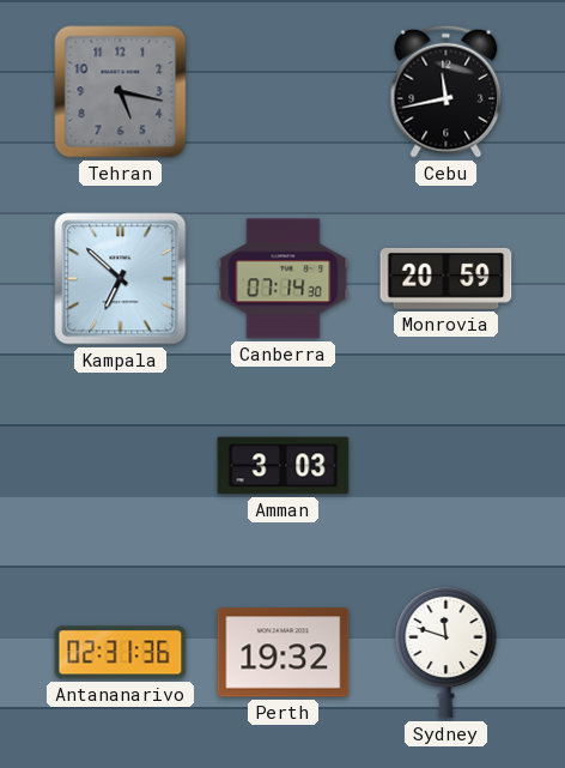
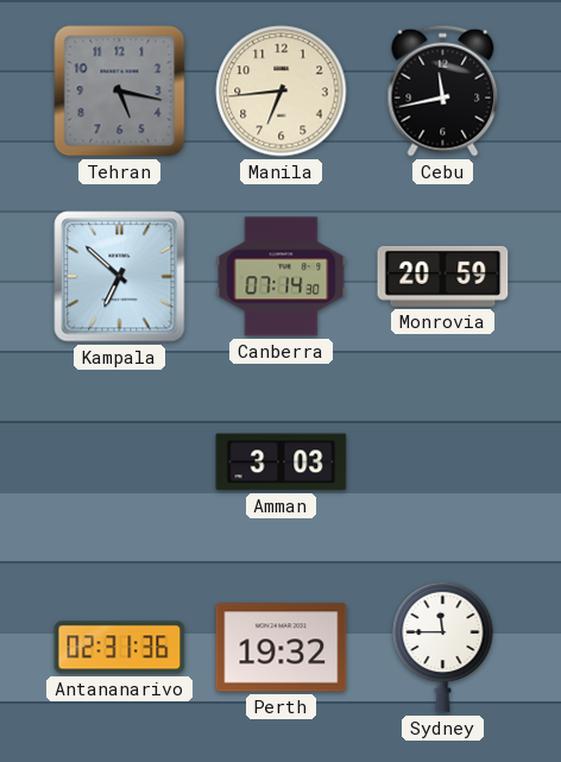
Manila: none -> 6:44
Sydney: 11:48 -> 11:45
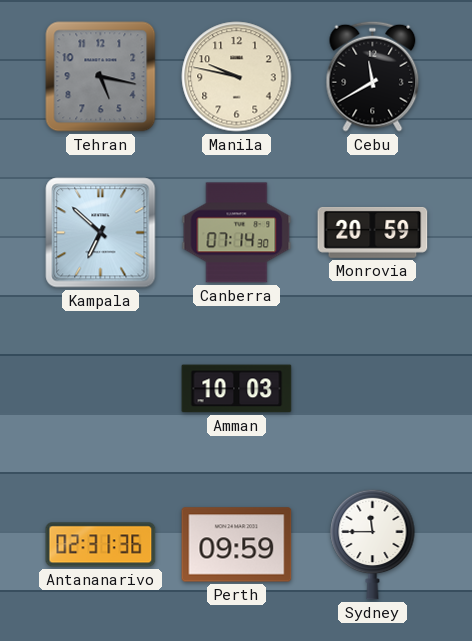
Manila: 6:44 -> 9:47
Cebu: 11:43 -> 11:40
Amman: 3:03 -> 10:03
Perth: 19:32 -> 09:59
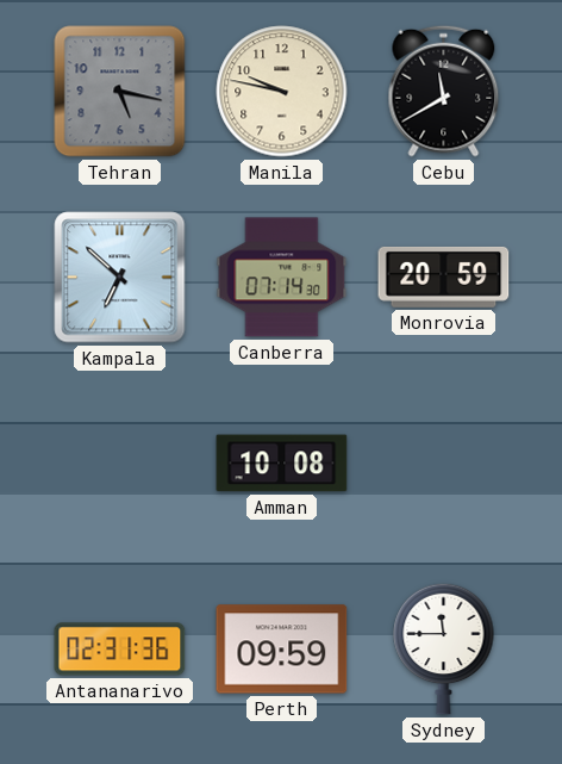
Amman: 10:03 -> 10:08
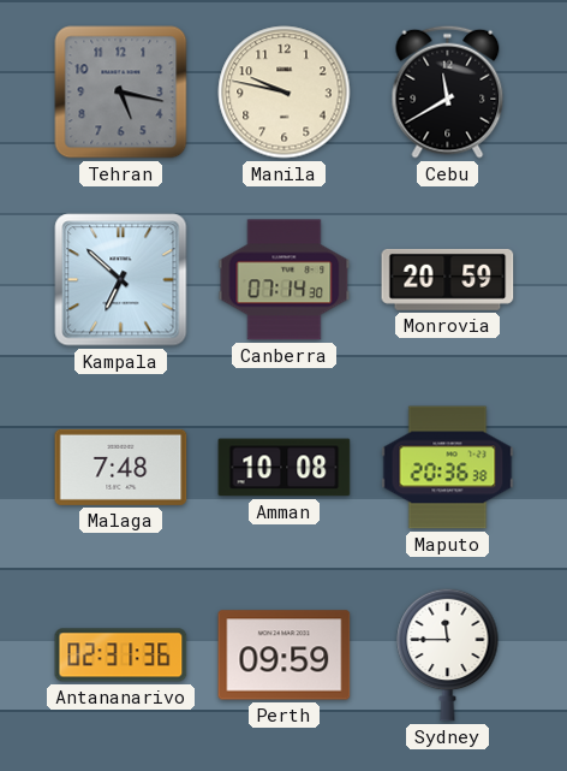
Malaga: none -> 7:48
Maputo: none -> 20:36
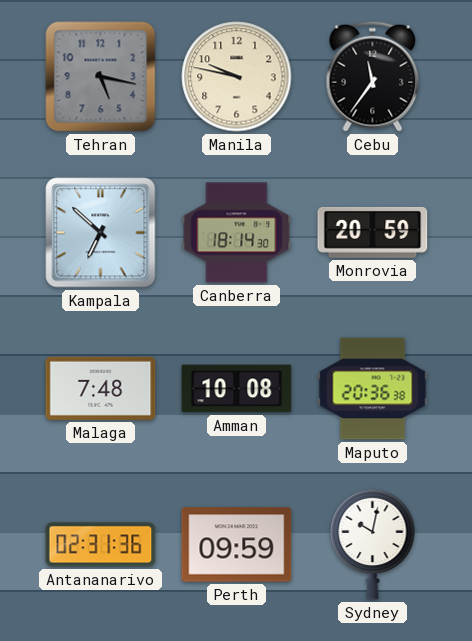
Cebu: 11:40 -> 11:36
Canberra: 07:14 -> 18:14
Sydney: 11:45 -> 10:02
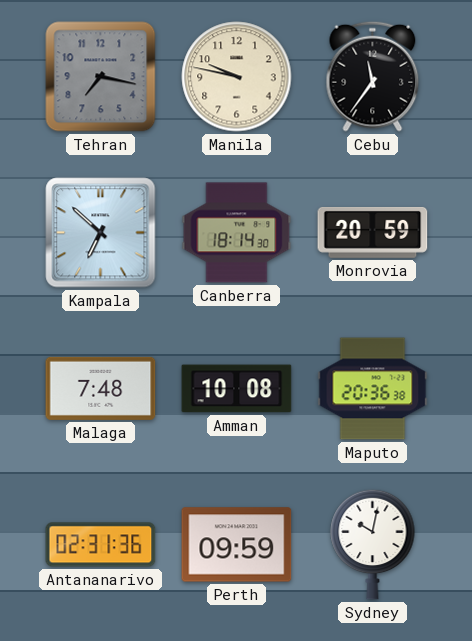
Tehran: 5:17 -> 7:17
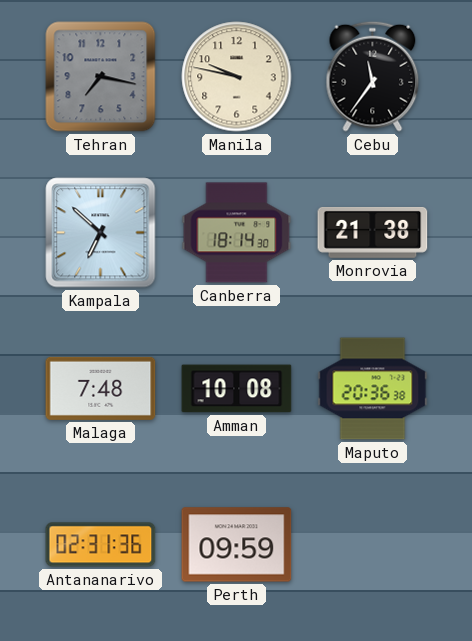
Monrovia: 20:59 -> 21:38
Sydney: 10:02 -> none
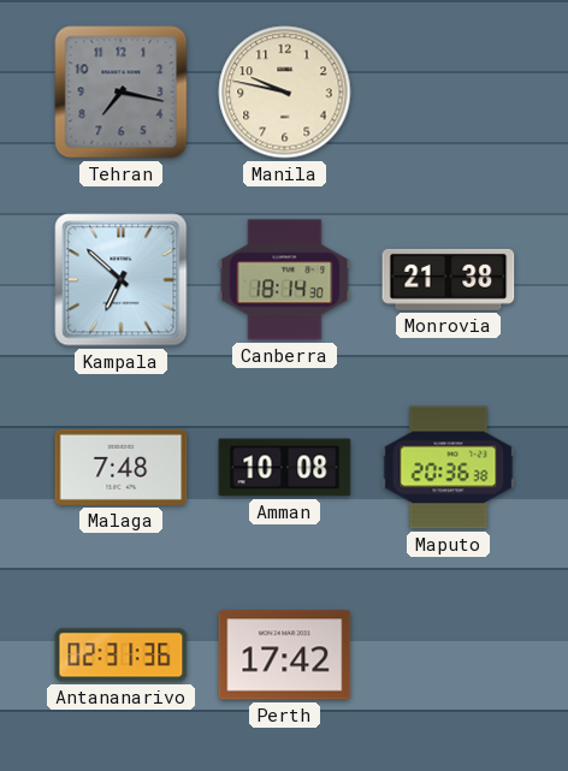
Cebu: 11:36 -> none
Perth: 09:59 -> 17:42
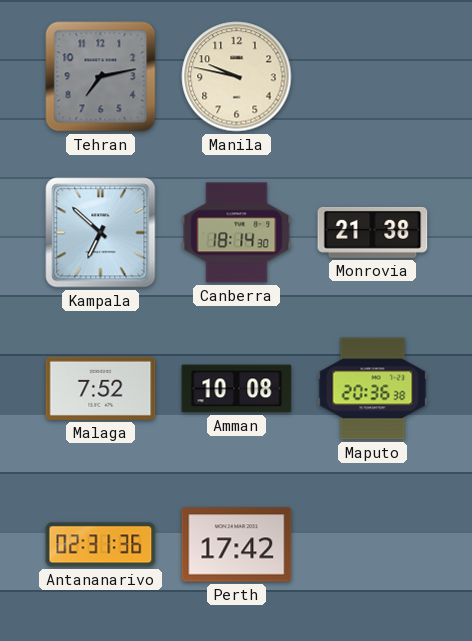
Tehran: 7:17 -> 7:13
Malaga: 7:48 -> 7:52
